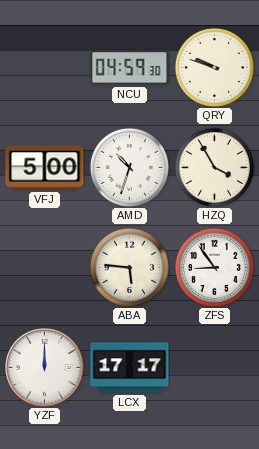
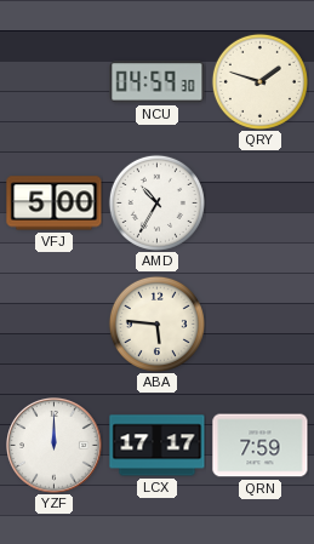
QRY: 9:48 -> 1:48
AMD: 10:33 -> 10:35
HZQ: 3:55 -> none
ZFS: 8:54 -> none
QRN: none -> 7:59
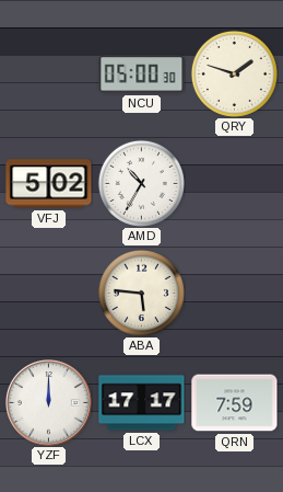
NCU: 04:59 -> 05:00
VFJ: 5:00 -> 5:02
